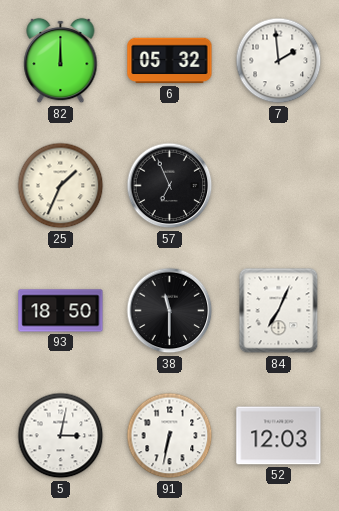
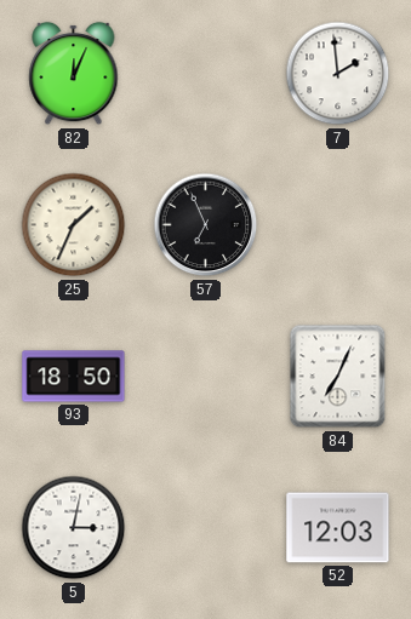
82: 12:00 -> 12:04
6: 05:32 -> none
38: 11:30 -> none
91: 6:32 -> none
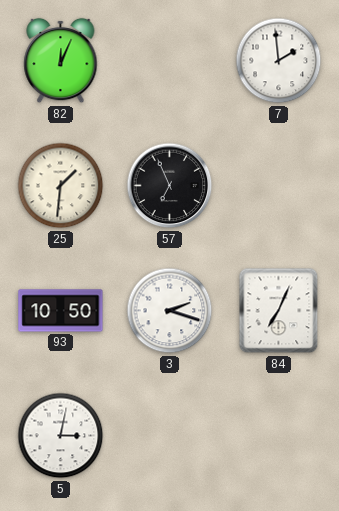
25: 1:34 -> 1:31
93: 18:50 -> 10:50
3: none -> 2:18
52: 12:03 -> none
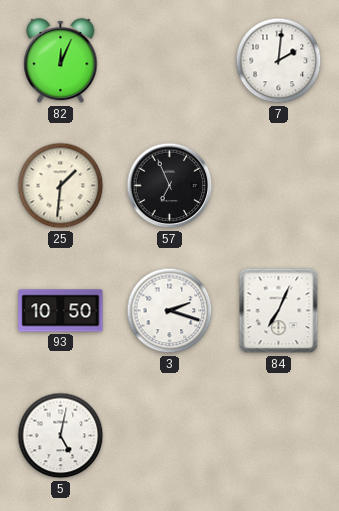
7: 1:59 -> 2:01
5: 3:02 -> 5:02
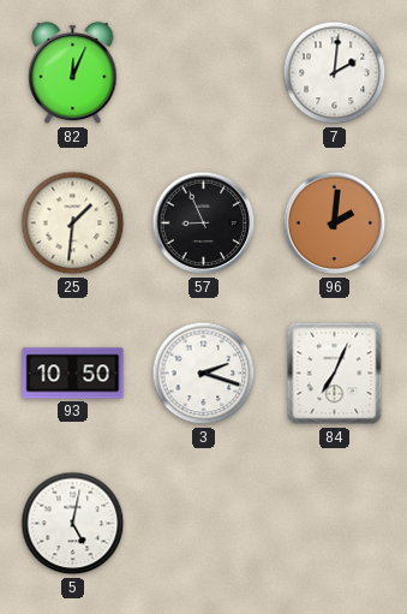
57: 6:56 -> 8:56
96: none -> 2:01
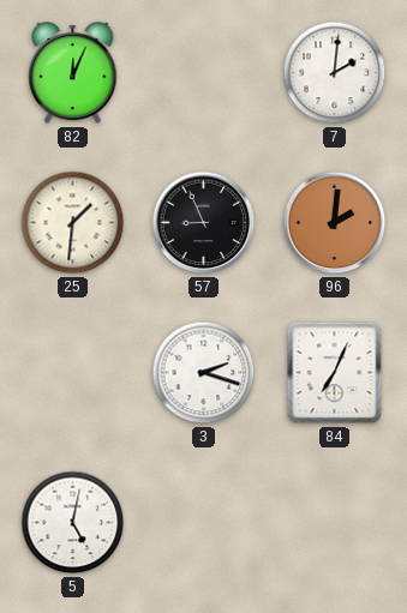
93: 10:50 -> none
